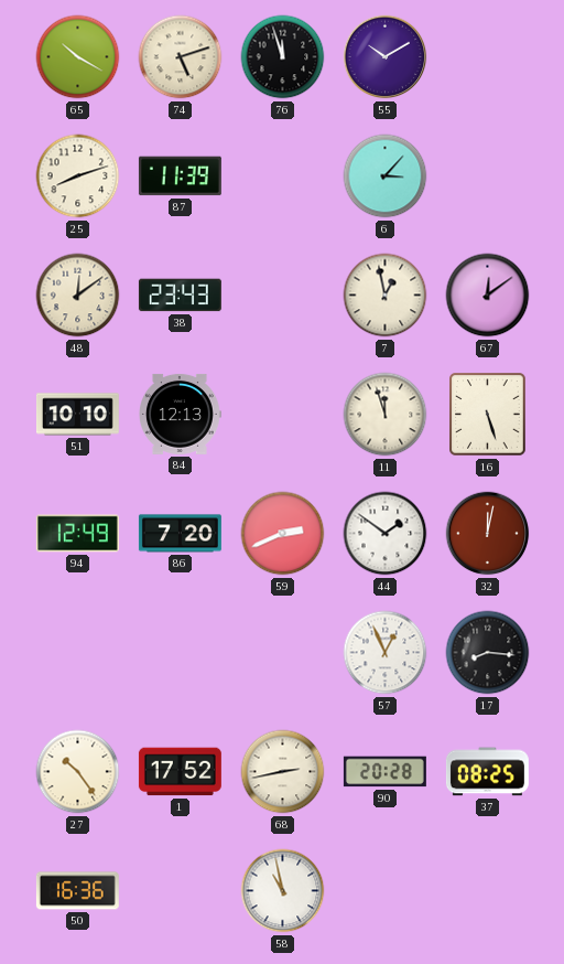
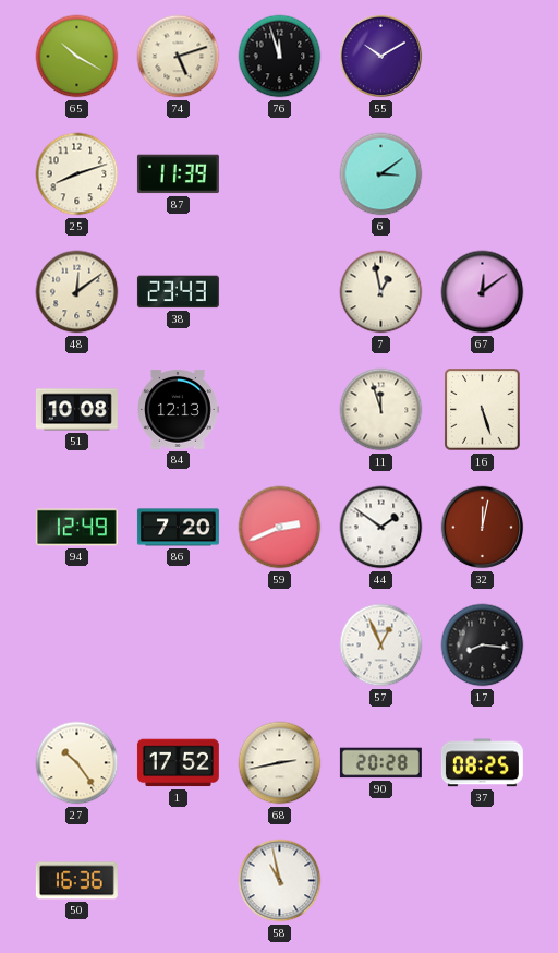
6: 3:07 -> 3:09
51: 10:10 -> 10:08
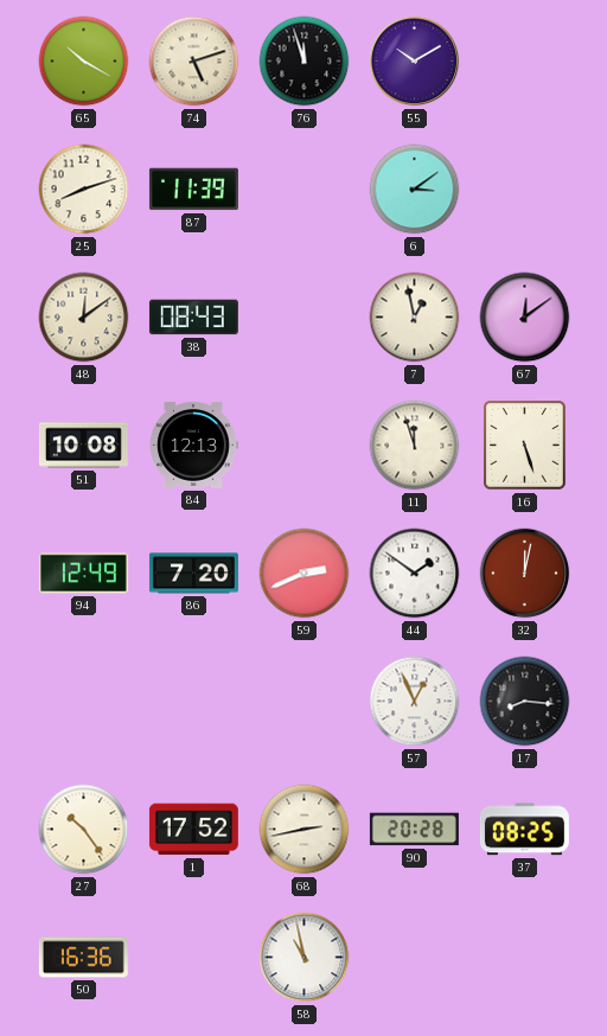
38: 23:43 -> 08:43
